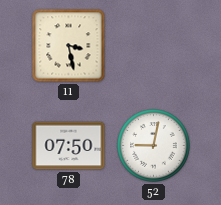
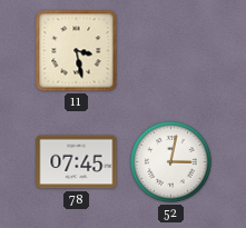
78: 07:50 -> 07:45
52: 9:02 -> 3:02
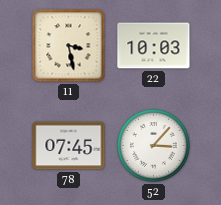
22: none -> 10:03
52: 3:02 -> 3:07
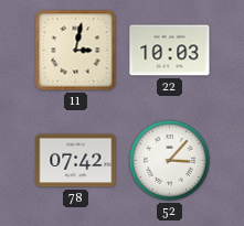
11: 3:28 -> 3:02
78: 07:45 -> 07:42
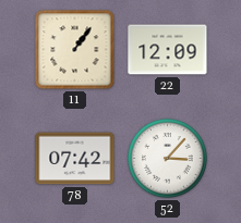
11: 3:02 -> 1:06
22: 10:03 -> 12:09
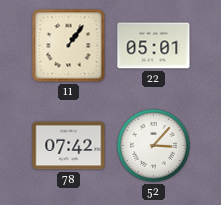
22: 12:09 -> 05:01
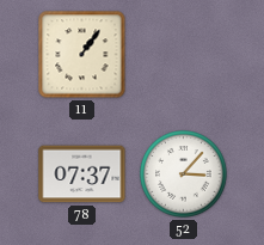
22: 05:01 -> none
78: 07:42 -> 07:37
